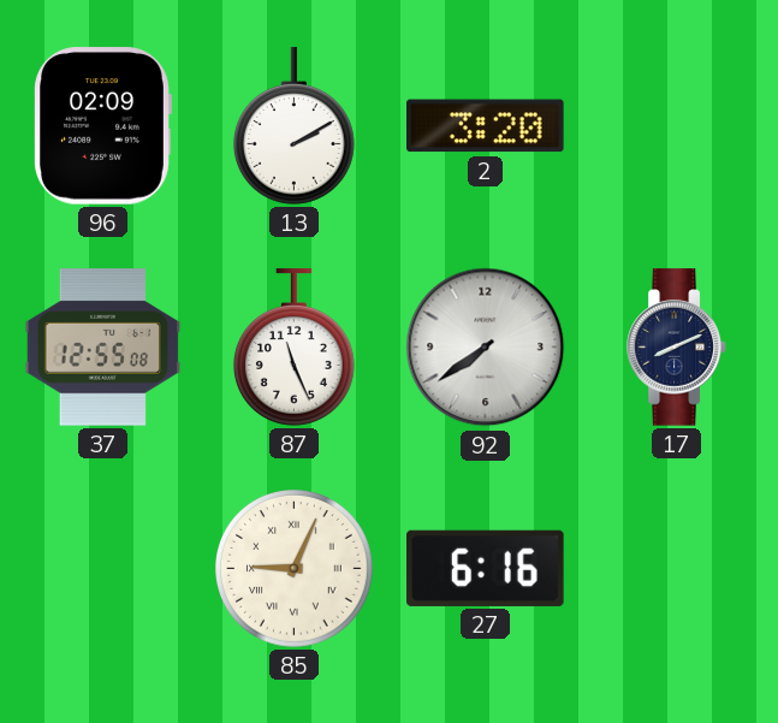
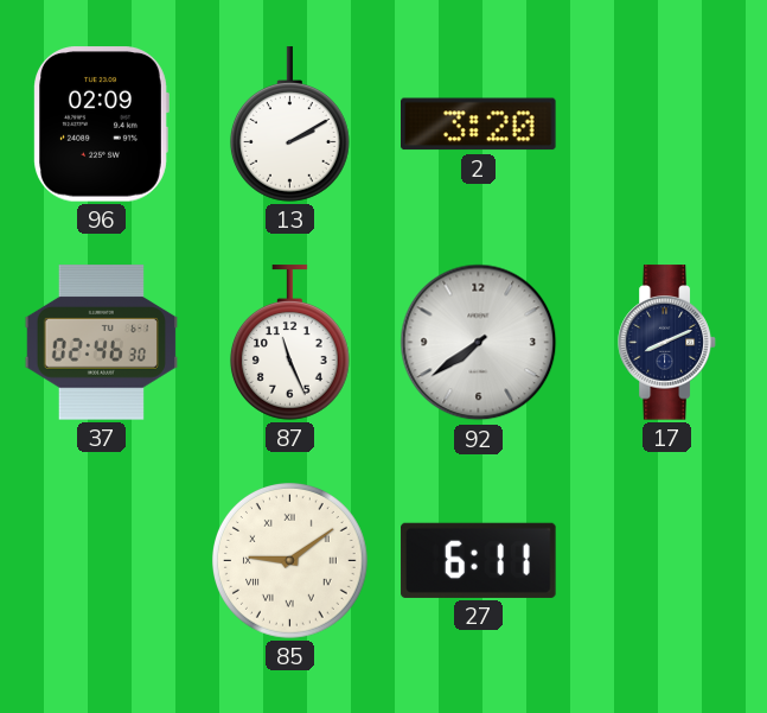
37: 12:55 -> 02:46
85: 9:04 -> 9:09
27: 6:16 -> 6:11
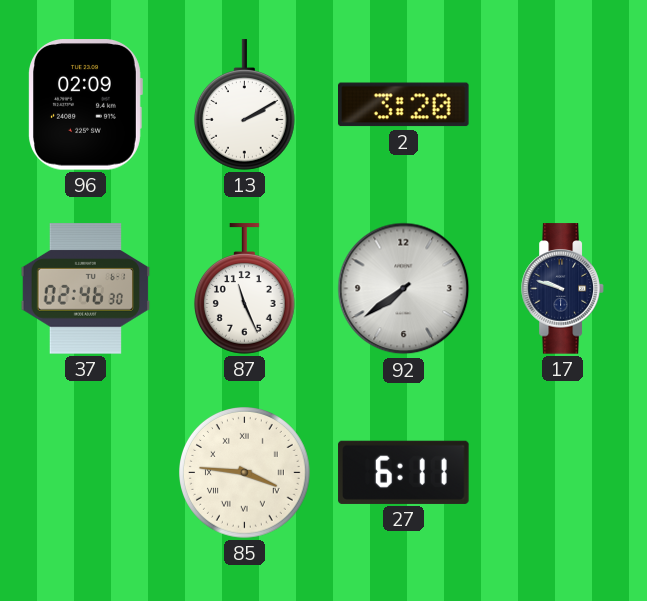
17: 8:11 -> 9:48
85: 9:09 -> 3:46
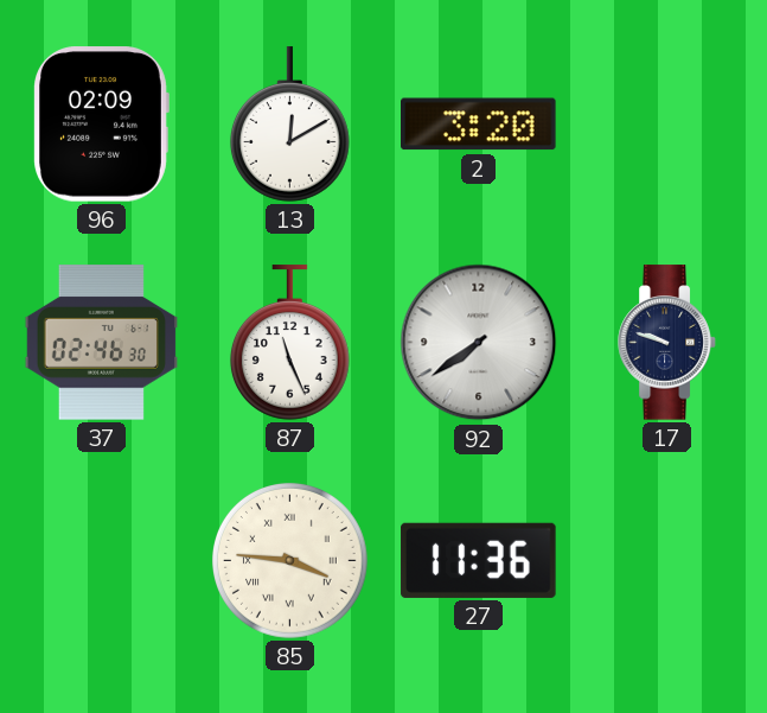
13: 2:10 -> 12:10
27: 6:11 -> 11:36
